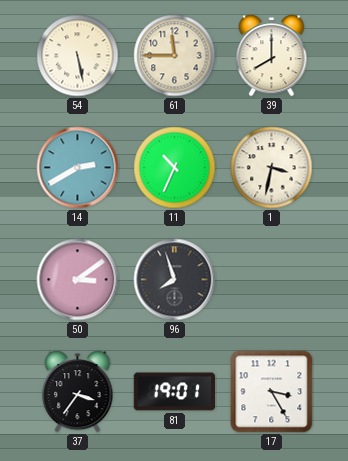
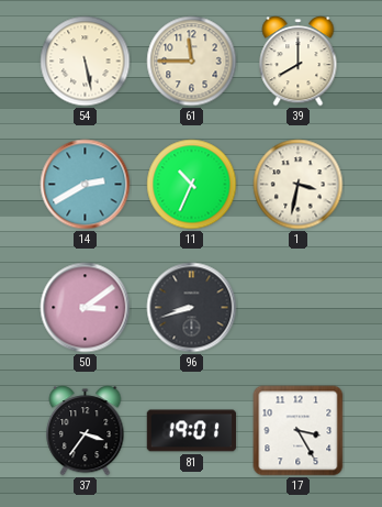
96: 7:57 -> 8:42
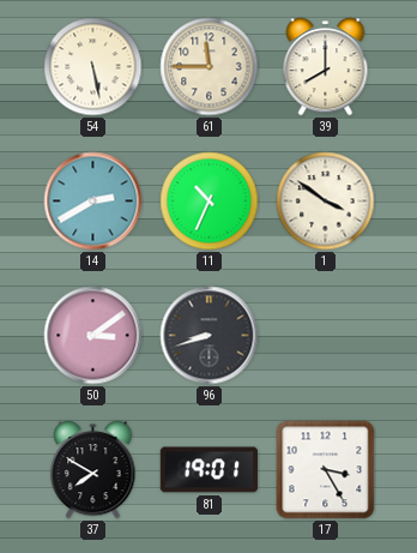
1: 3:32 -> 3:51
37: 3:36 -> 7:50
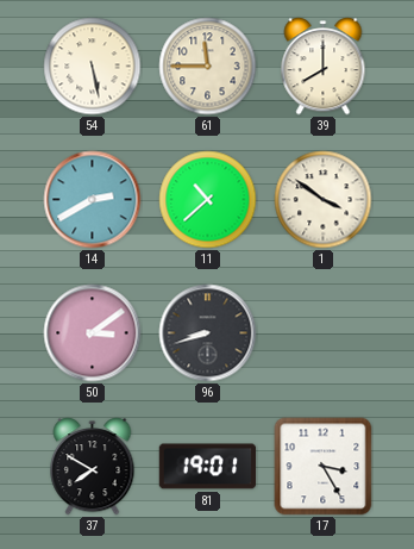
11: 10:34 -> 10:38
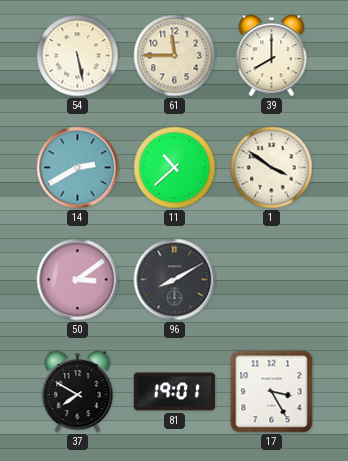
96: 8:42 -> 8:10
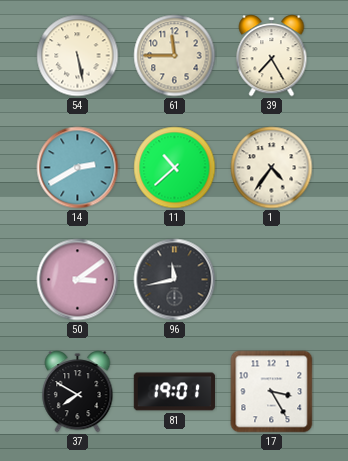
39: 8:00 -> 7:25
1: 3:51 -> 4:36
96: 8:10 -> 11:43
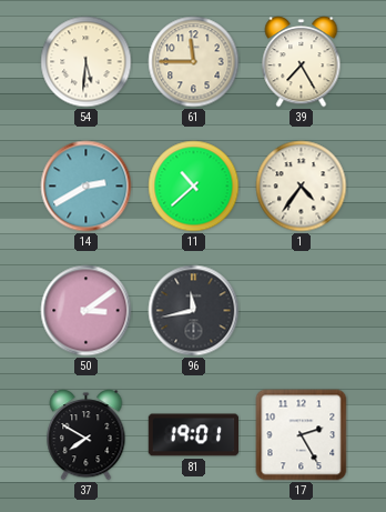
54: 5:28 -> 5:31
17: 3:25 -> 2:25
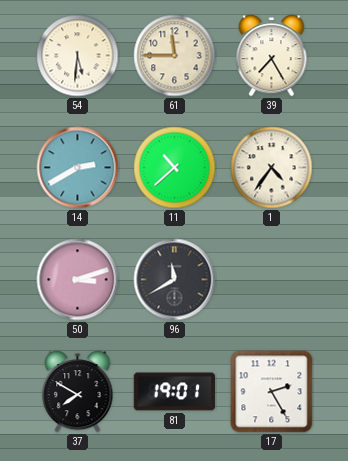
50: 3:09 -> 3:12
96: 11:43 -> 11:40
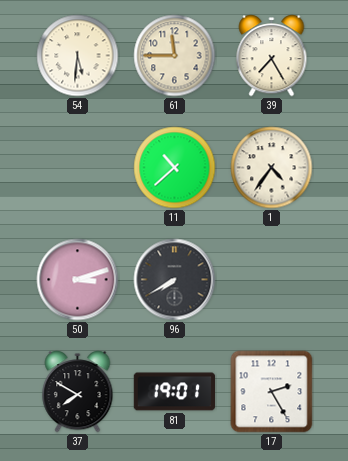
14: 2:40 -> none
96: 11:40 -> 7:40
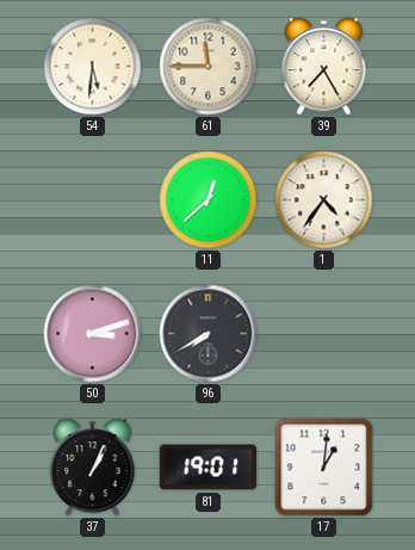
11: 10:38 -> 12:38
37: 7:50 -> 1:04
17: 2:25 -> 1:01
